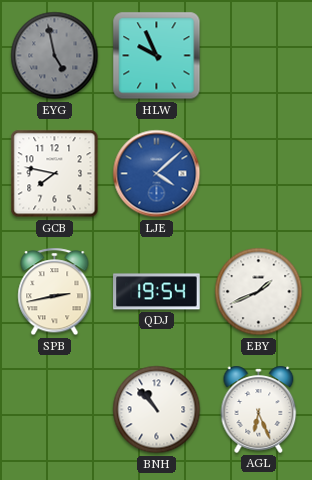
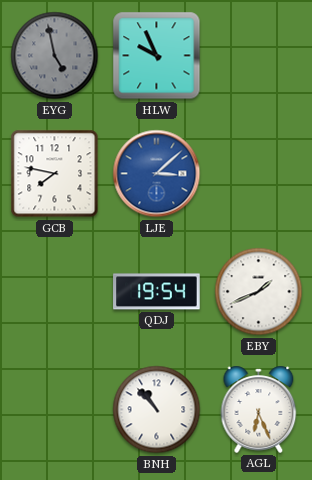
LJE: 4:08 -> 3:08
SPB: 2:43 -> none
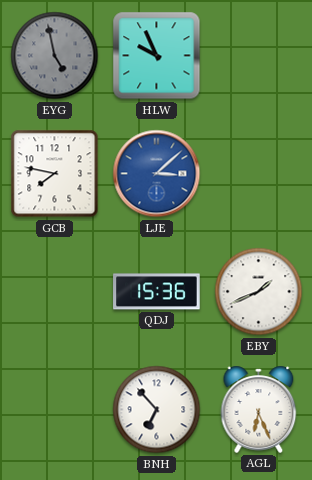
QDJ: 19:54 -> 15:36
BNH: 10:53 -> 6:53
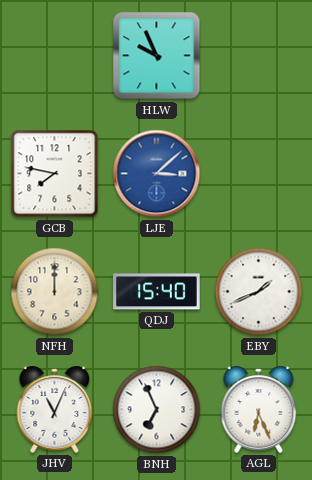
EYG: 4:58 -> none
NFH: none -> 12:00
QDJ: 15:36 -> 15:40
JHV: none -> 11:04
BNH: 6:53 -> 6:56
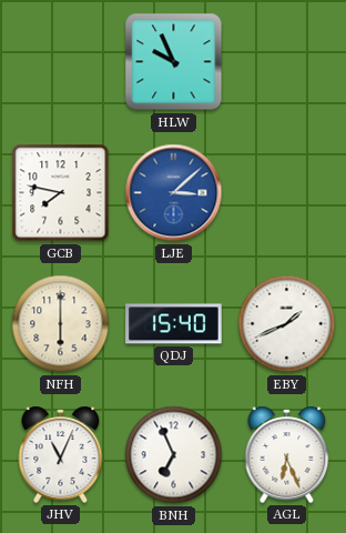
NFH: 12:00 -> 6:00
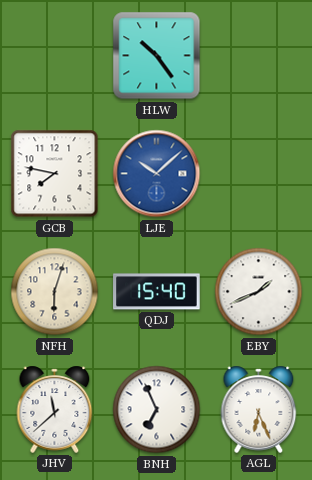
HLW: 9:56 -> 10:24
LJE: 3:08 -> 10:08
NFH: 6:00 -> 6:03
JHV: 11:04 -> 11:38
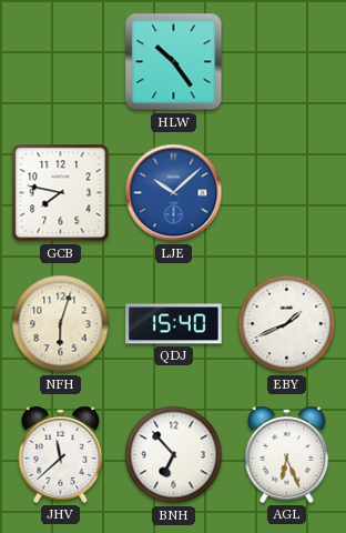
BNH: 6:56 -> 6:53
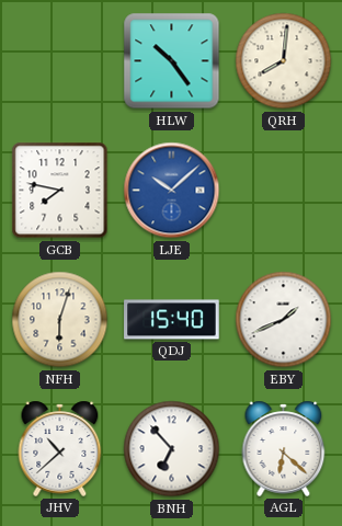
QRH: none -> 8:01
JHV: 11:38 -> 10:38
AGL: 6:26 -> 6:22
